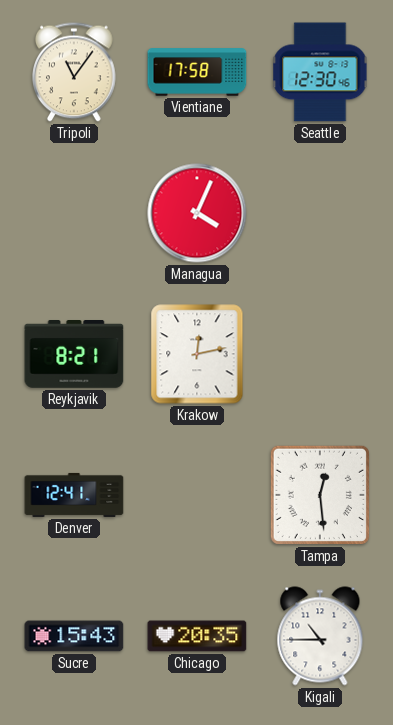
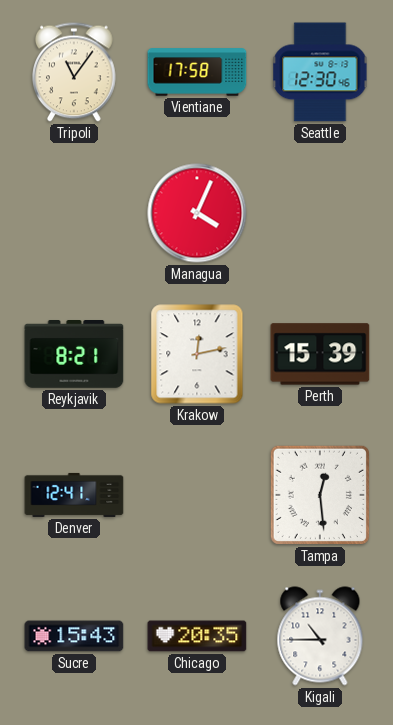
Perth: none -> 15:39
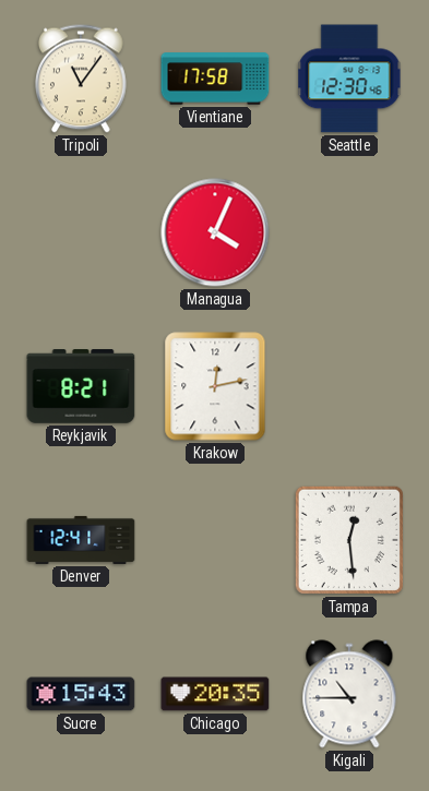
Perth: 15:39 -> none
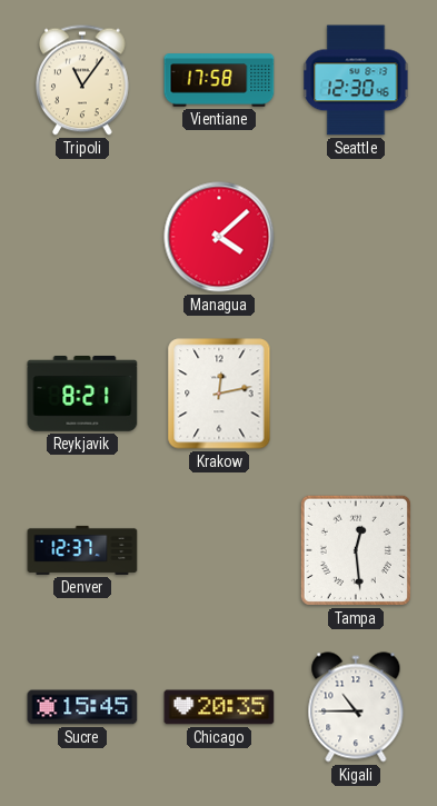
Managua: 4:04 -> 4:08
Denver: 12:41 -> 12:37
Sucre: 15:43 -> 15:45
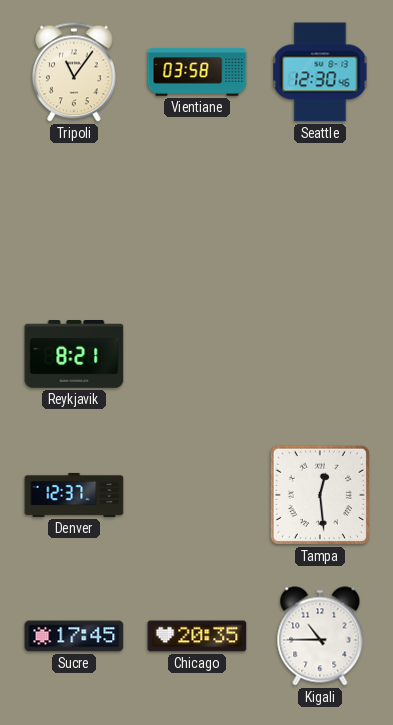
Vientiane: 17:58 -> 03:58
Managua: 4:08 -> none
Krakow: 12:13 -> none
Sucre: 15:45 -> 17:45
